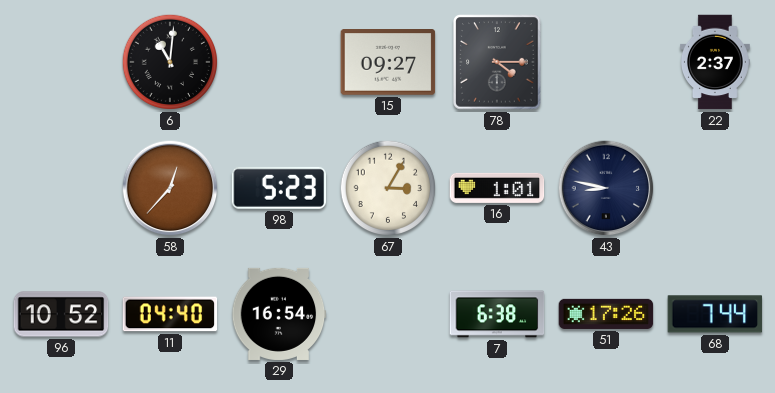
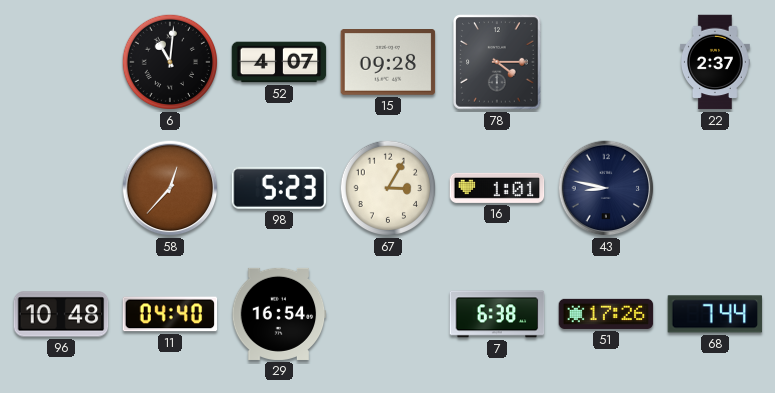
52: none -> 4:07
15: 09:27 -> 09:28
96: 10:52 -> 10:48
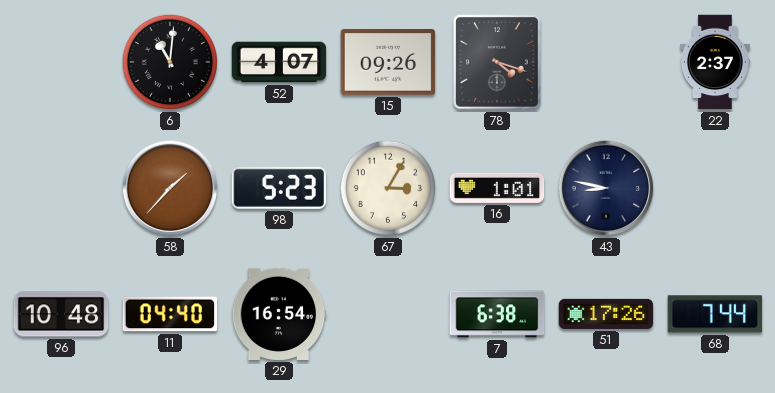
15: 09:28 -> 09:26
78: 4:15 -> 4:18
58: 12:37 -> 1:37
